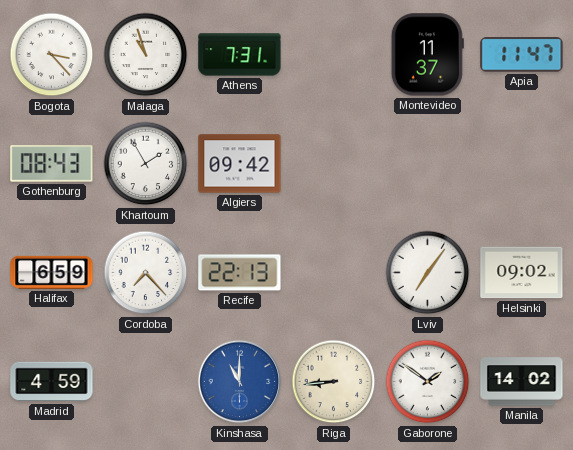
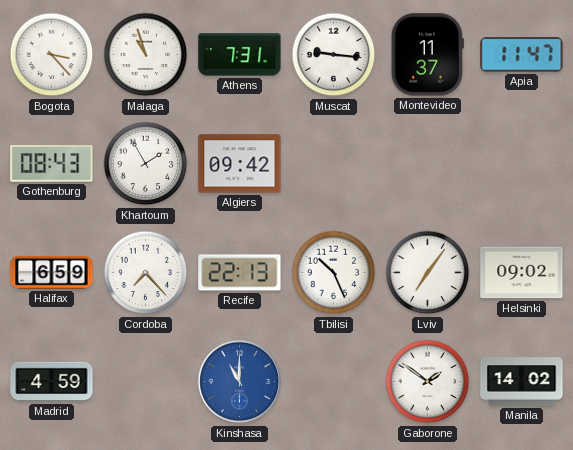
Muscat: none -> 9:16
Tbilisi: none -> 10:26
Riga: 8:44 -> none
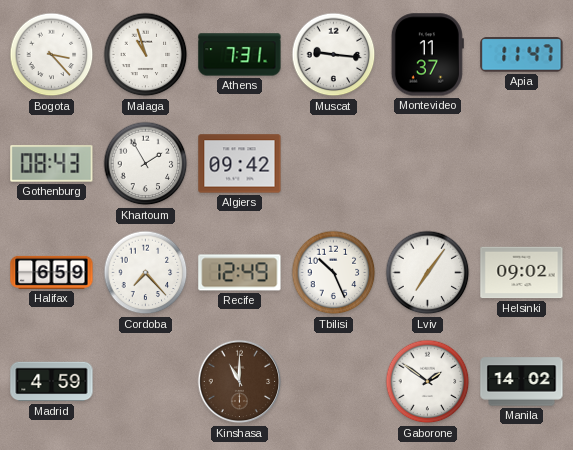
Recife: 22:13 -> 12:49
Kinshasa dial: blue -> brown
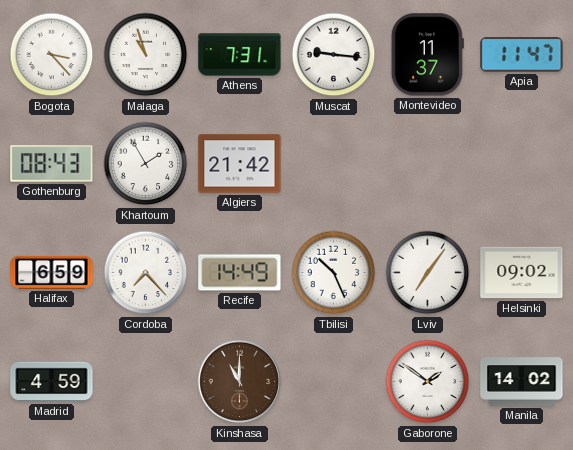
Algiers: 09:42 -> 21:42
Recife: 12:49 -> 14:49
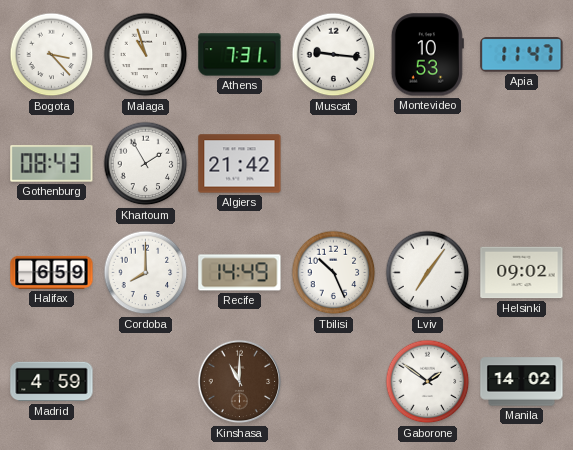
Montevideo: 11:37 -> 10:53
Cordoba: 7:23 -> 8:00
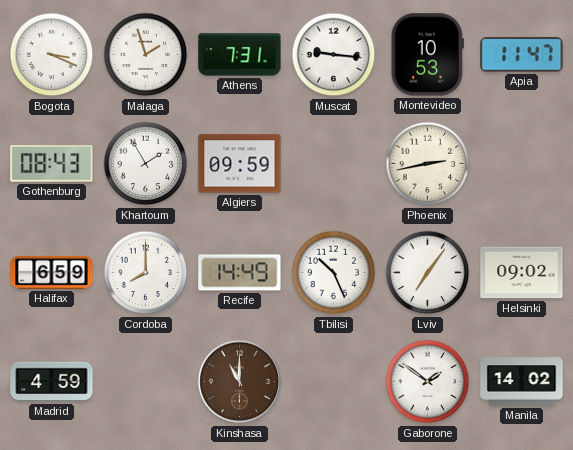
Bogota: 3:23 -> 3:19
Malaga: 10:57 -> 1:57
Algiers: 21:42 -> 09:59
Phoenix: none -> 2:43
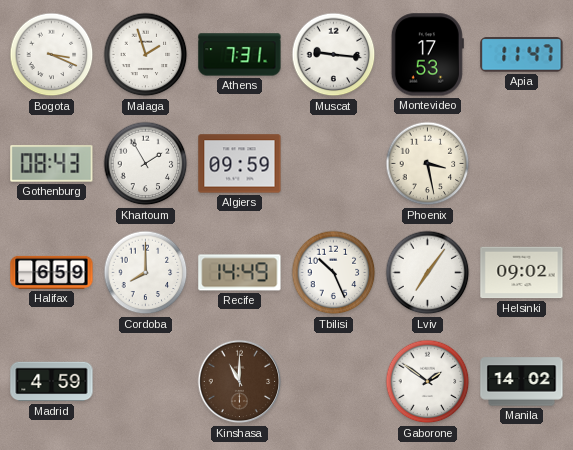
Montevideo: 10:53 -> 17:53
Phoenix: 2:43 -> 3:28
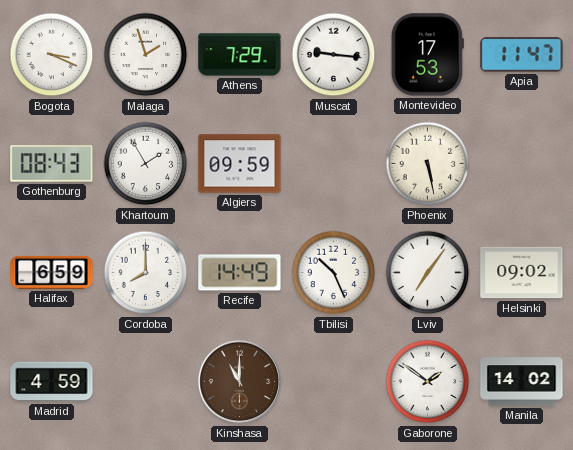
Athens: 7:31 -> 7:29
Phoenix: 3:28 -> 5:28
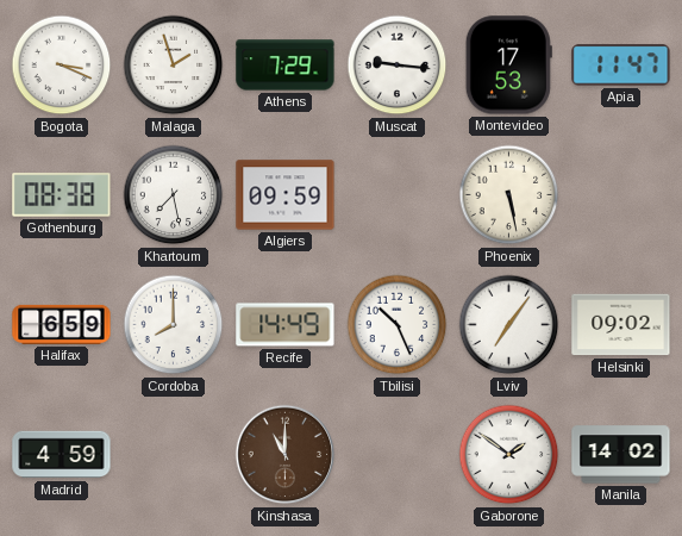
Gothenburg: 08:43 -> 08:38
Khartoum: 1:55 -> 7:28
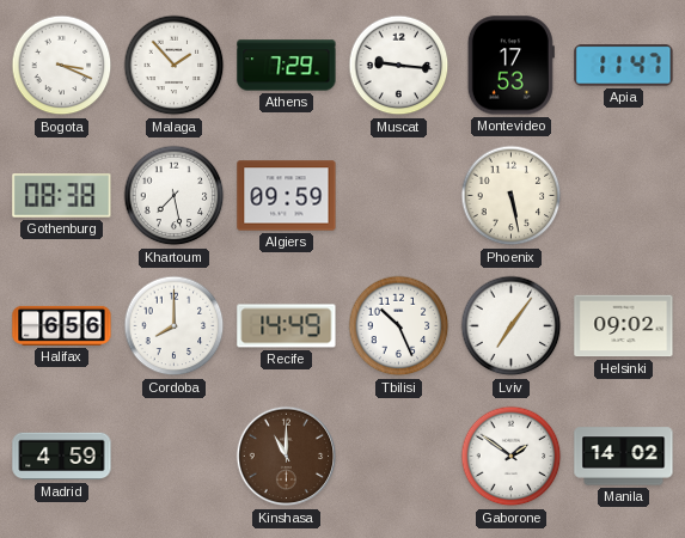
Malaga: 1:57 -> 1:53
Halifax: 6:59 -> 6:56
